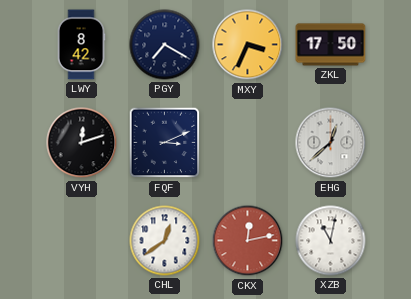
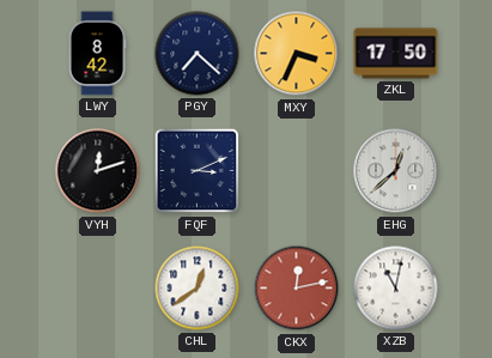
PGY: 7:20 -> 7:22
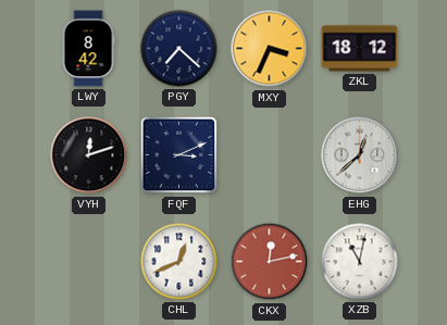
ZKL: 17:50 -> 18:12
CHL: 12:39 -> 12:41
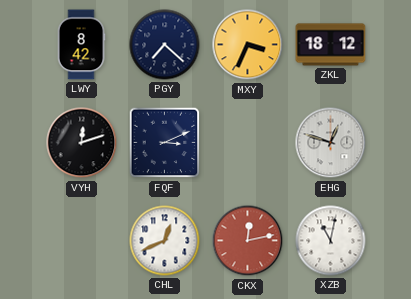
EHG: 12:38 -> 12:48
